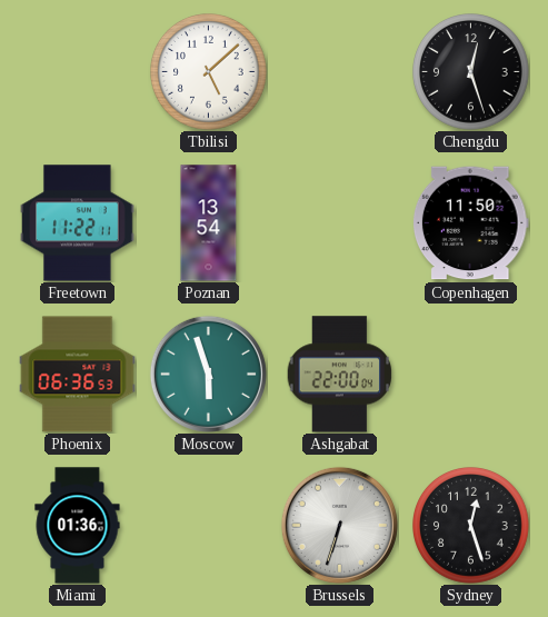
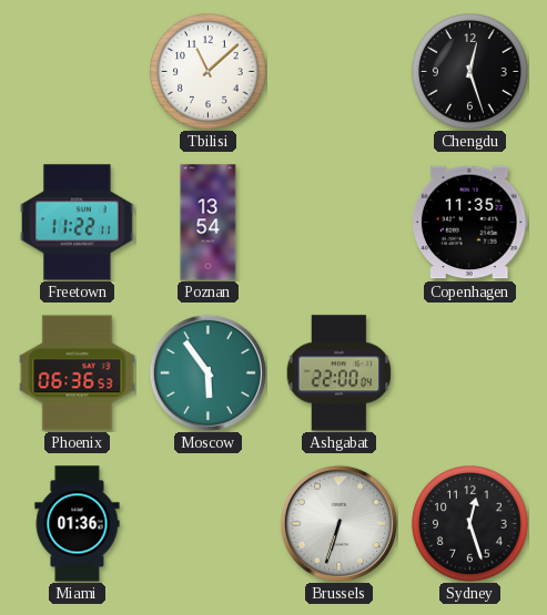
Tbilisi: 5:08 -> 11:08
Copenhagen: 11:50 -> 11:35
Moscow: 5:57 -> 5:54
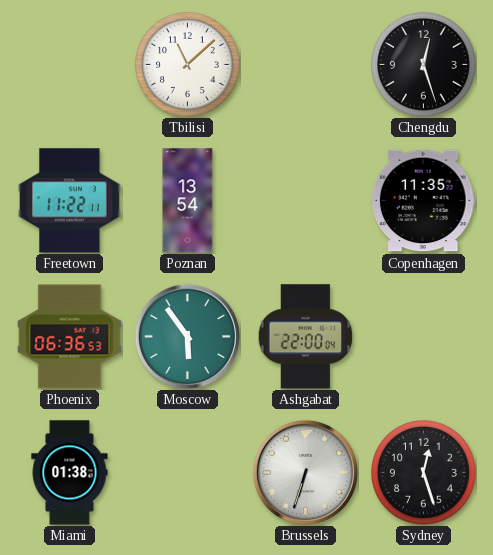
Miami: 01:36 -> 01:38
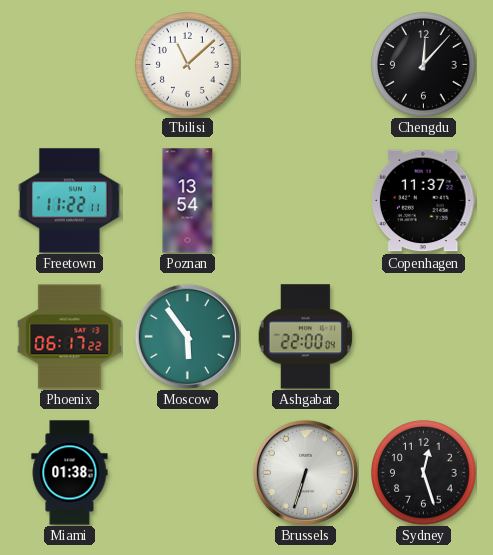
Chengdu: 12:27 -> 12:07
Copenhagen: 11:35 -> 11:37
Phoenix: 06:36 -> 06:17
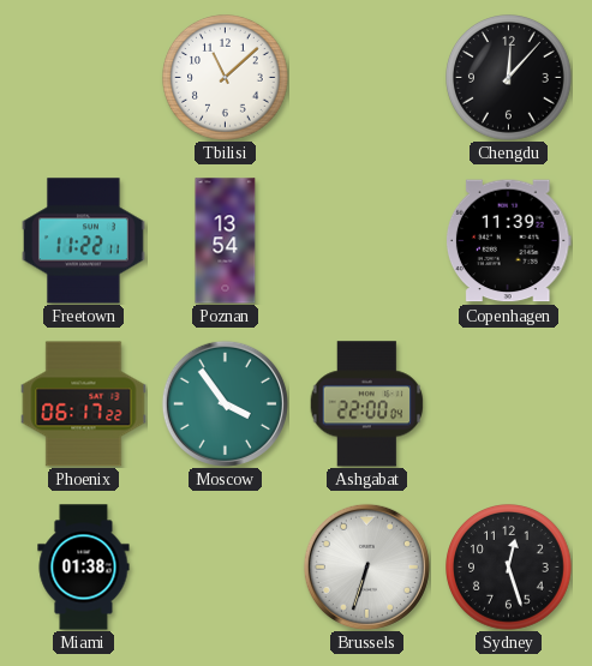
Copenhagen: 11:37 -> 11:39
Moscow: 5:54 -> 3:54
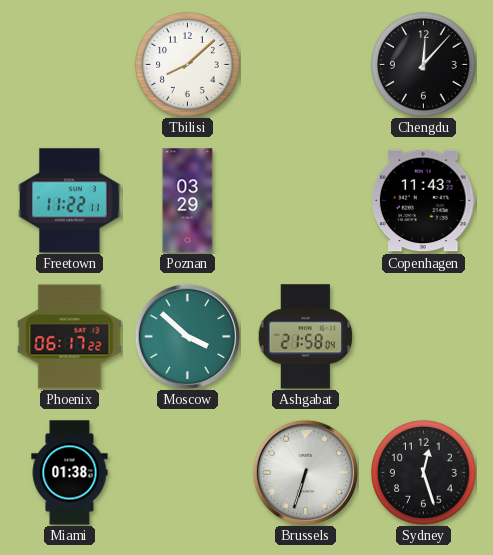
Tbilisi: 11:08 -> 8:08
Poznan: 13:54 -> 03:29
Copenhagen: 11:39 -> 11:43
Moscow: 3:54 -> 3:52
Ashgabat: 22:00 -> 21:58
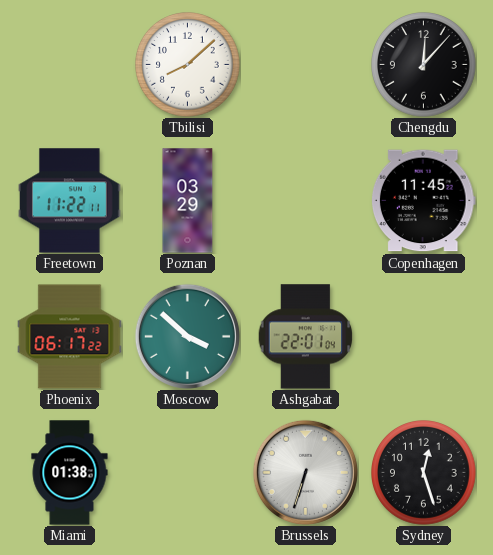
Copenhagen: 11:43 -> 11:45
Ashgabat: 21:58 -> 22:01
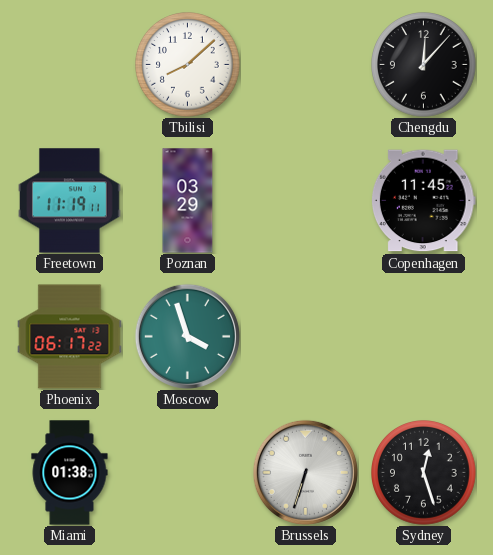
Freetown: 11:22 -> 11:19
Moscow: 3:52 -> 3:57
Ashgabat: 22:01 -> none
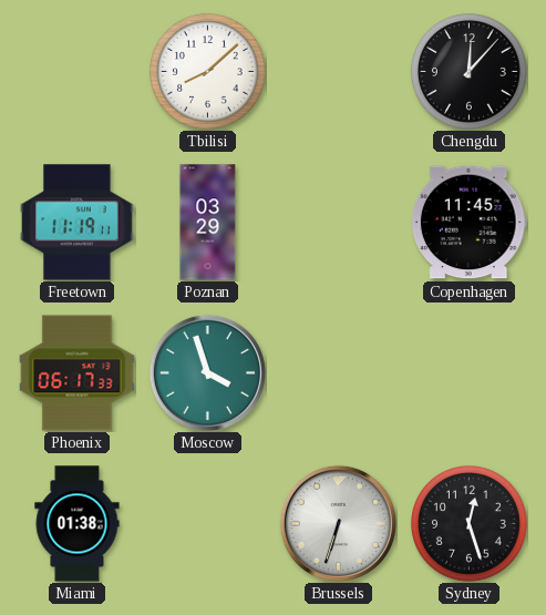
Phoenix: 06:17:22 -> 06:17:33
